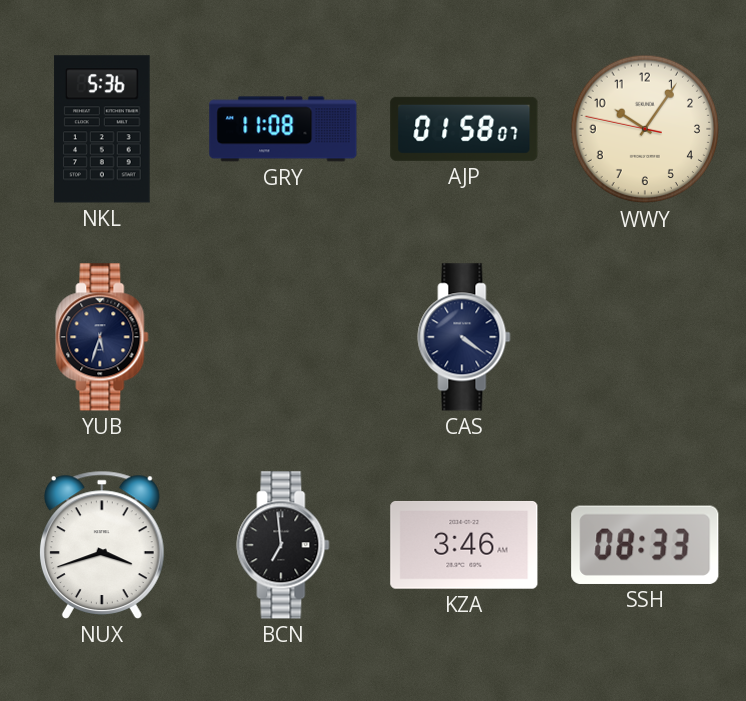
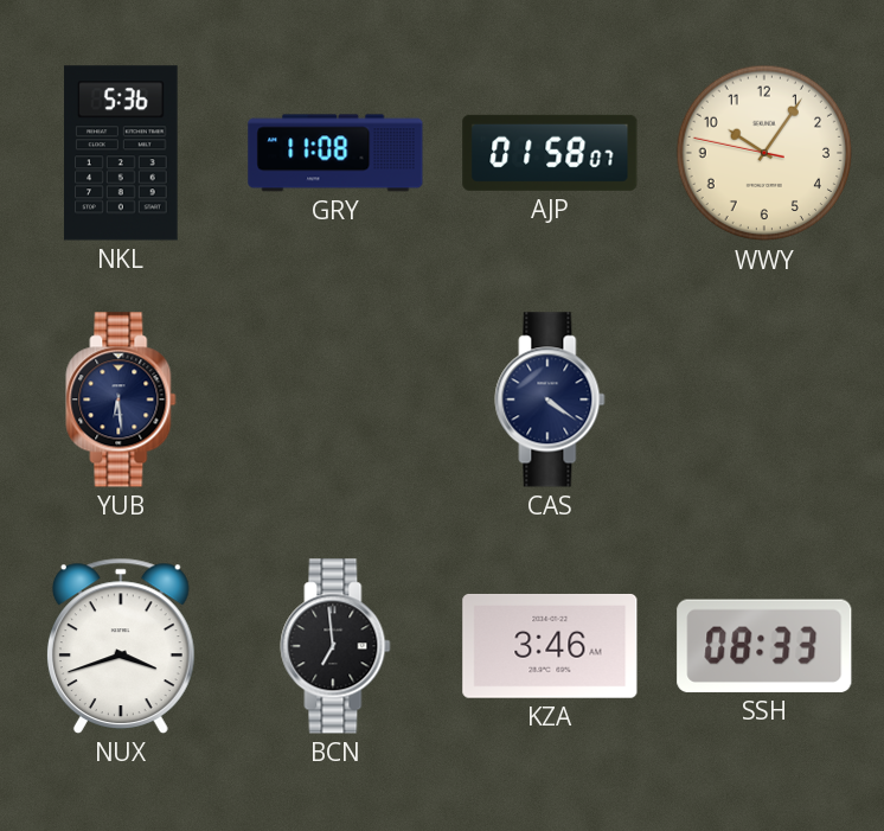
YUB: 5:33 -> 6:29
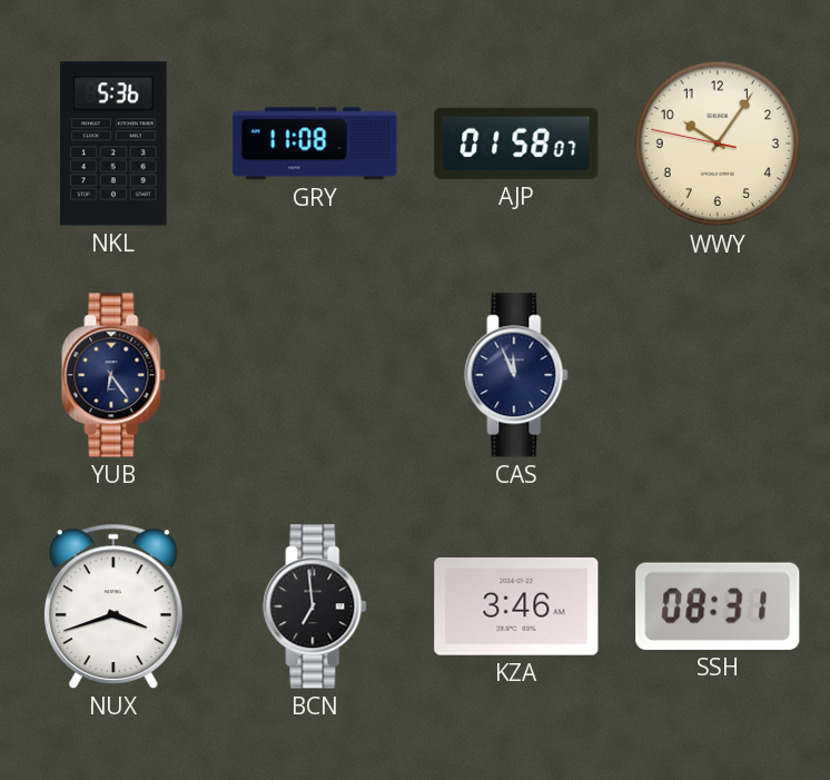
YUB: 6:29 -> 6:24
CAS: 4:21 -> 11:56
SSH: 08:33 -> 08:31
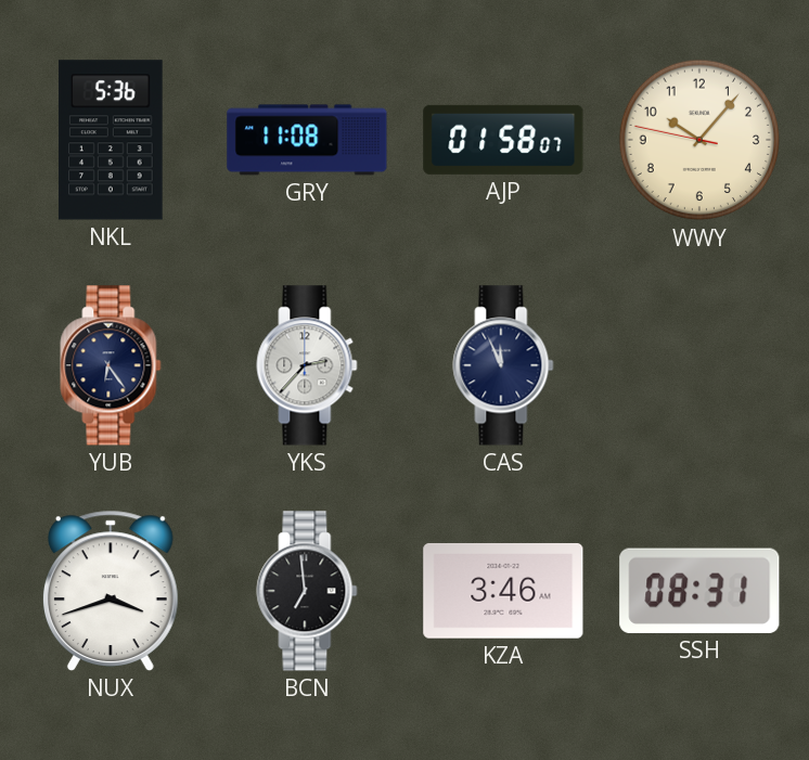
WWY: 10:05 -> 10:06
YKS: none -> 2:37
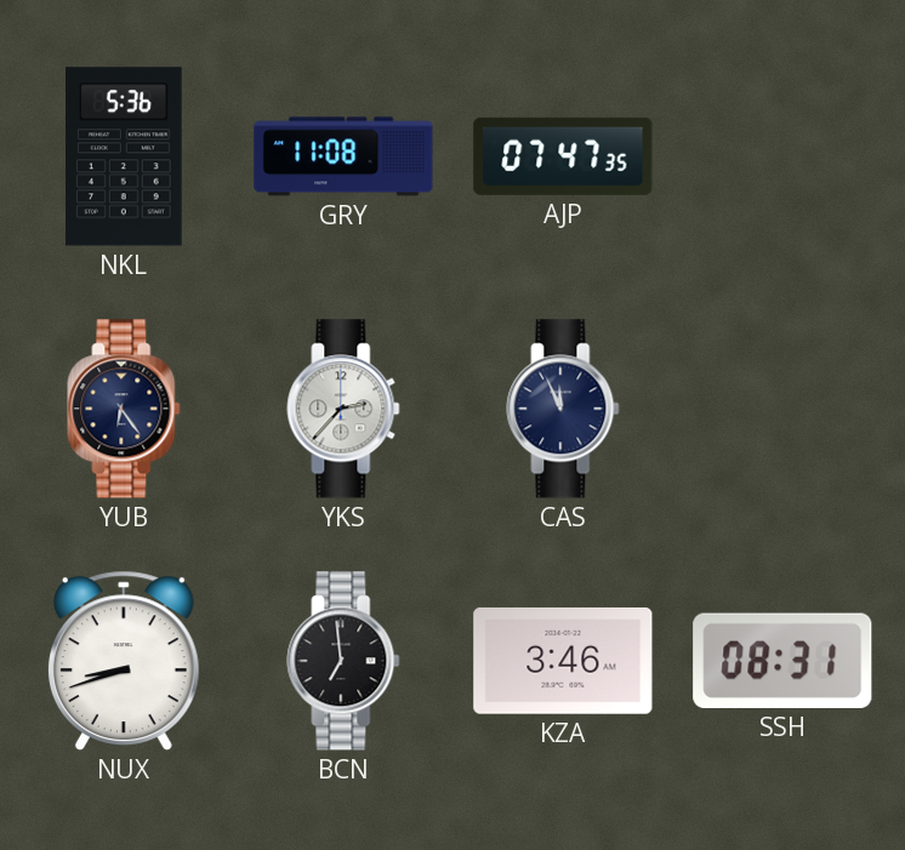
AJP: 01:58 -> 07:47
WWY: 10:06 -> none
NUX: 3:42 -> 8:42
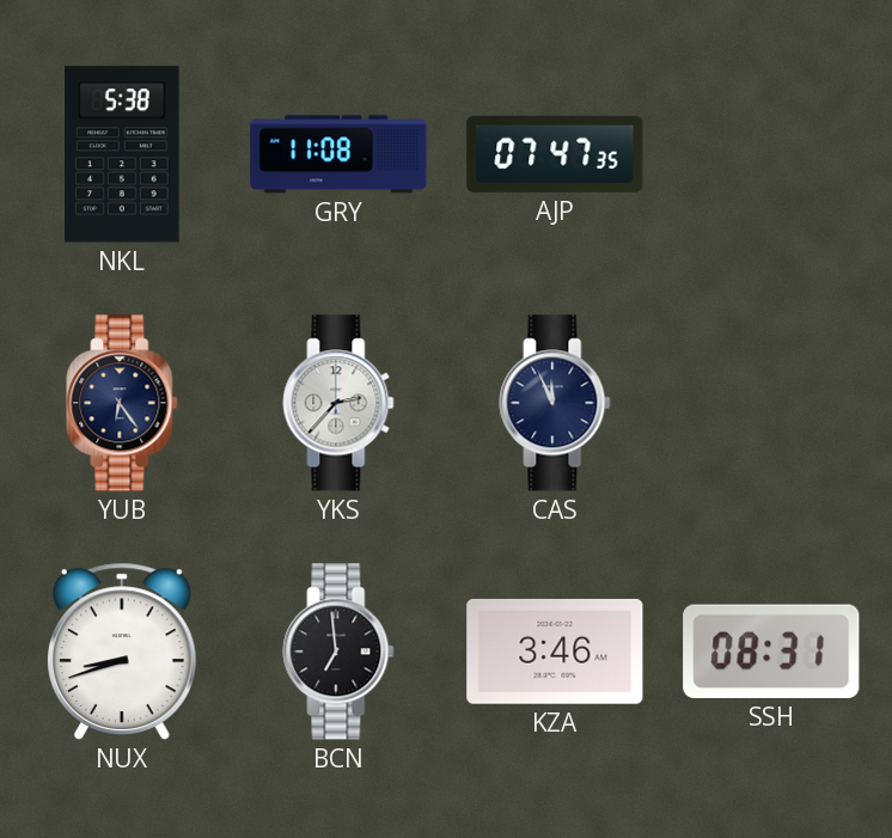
NKL: 5:36 -> 5:38
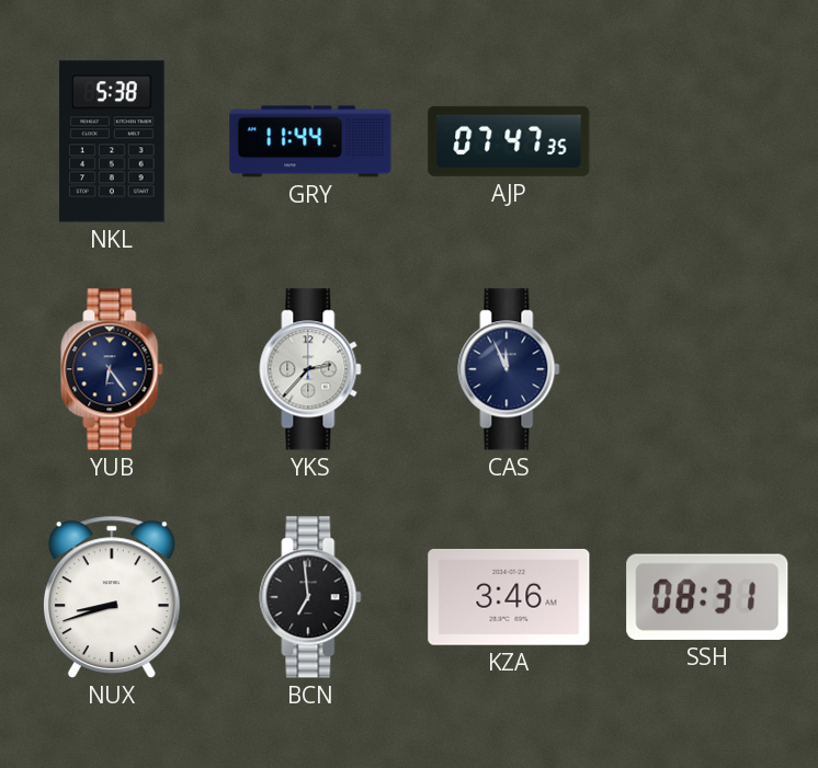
GRY: 11:08 -> 11:44
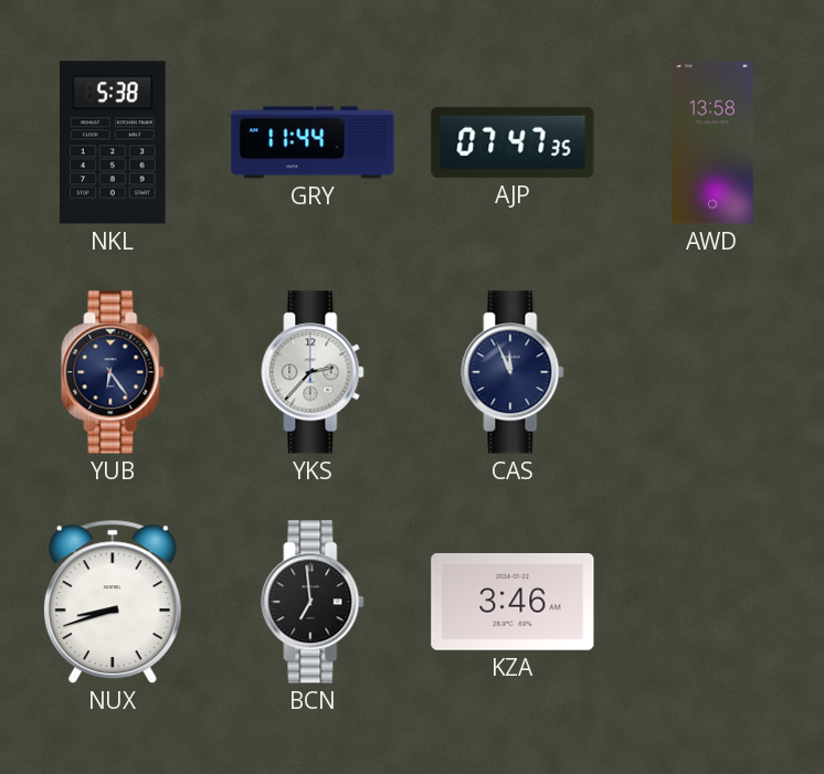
AWD: none -> 13:58
SSH: 08:31 -> none
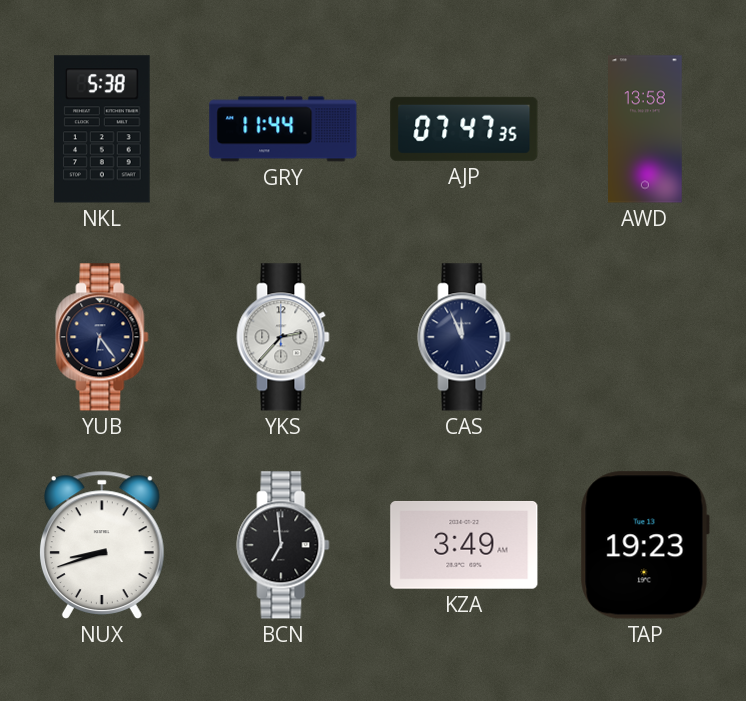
KZA: 3:46 -> 3:49
TAP: none -> 19:23
